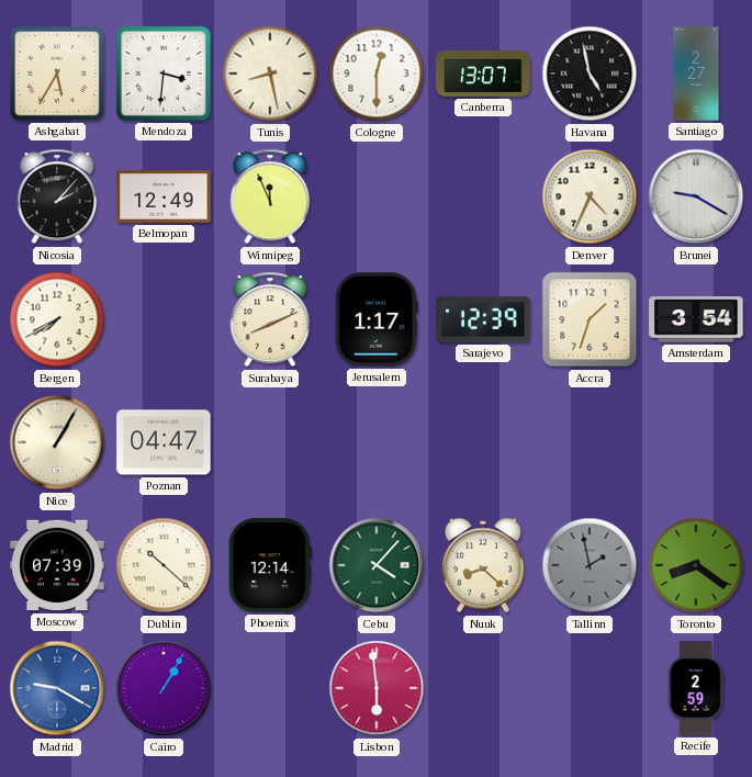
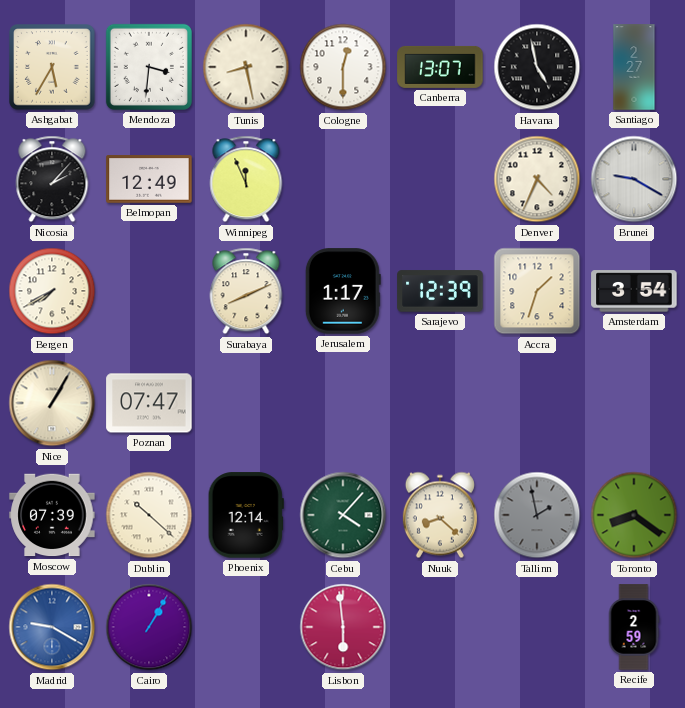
Poznan: 04:47 -> 07:47
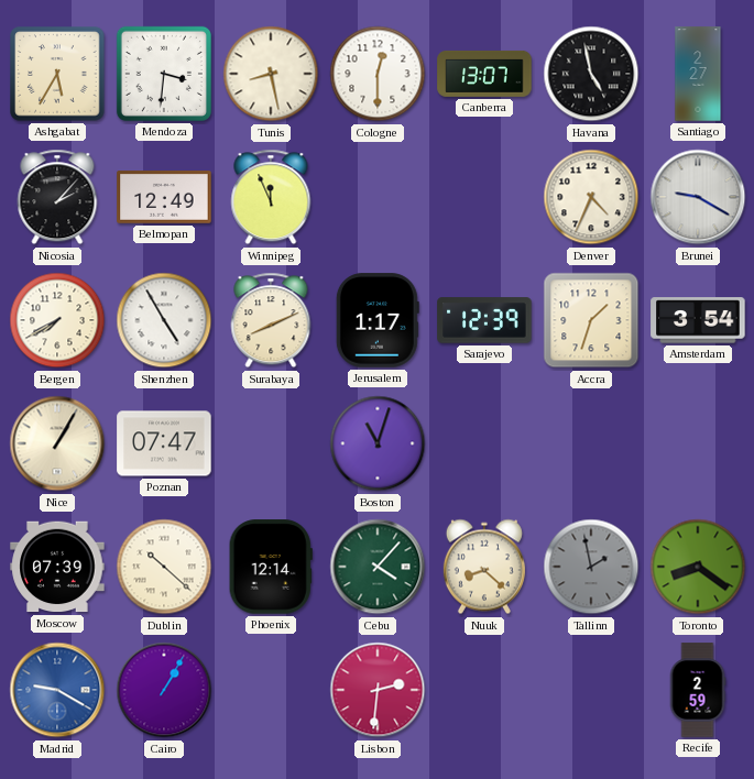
Shenzhen: none -> 4:55
Boston: none -> 11:03
Lisbon: 5:59 -> 2:31
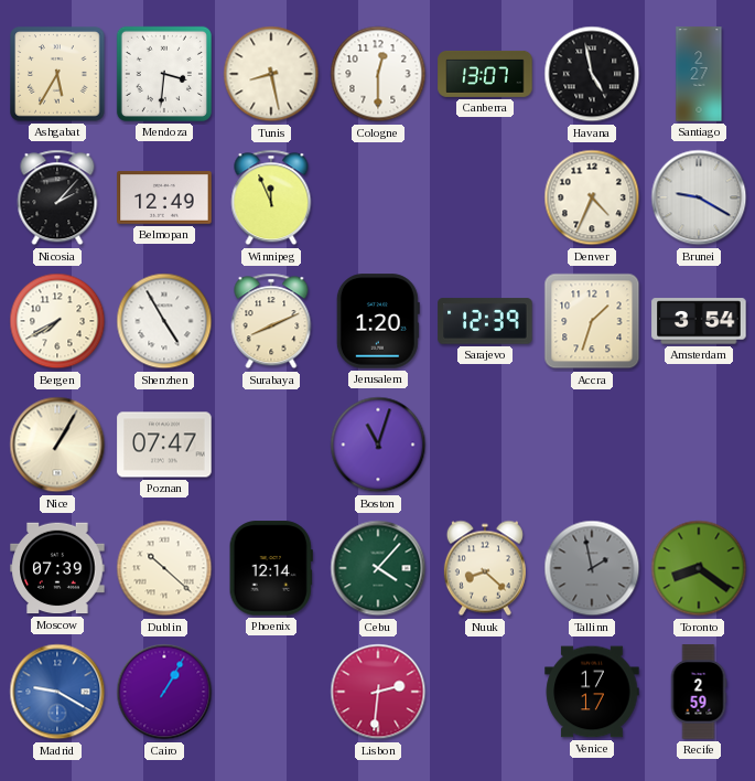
Jerusalem: 1:17 -> 1:20
Venice: none -> 17:17
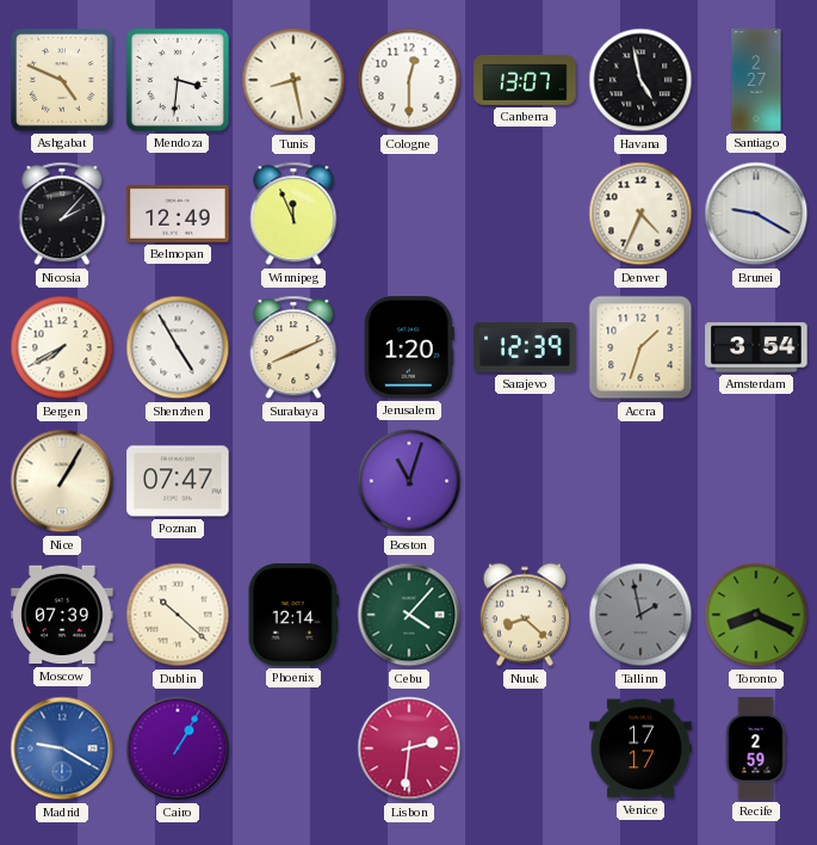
Ashgabat: 5:35 -> 4:49
Toronto: 8:21 -> 8:19
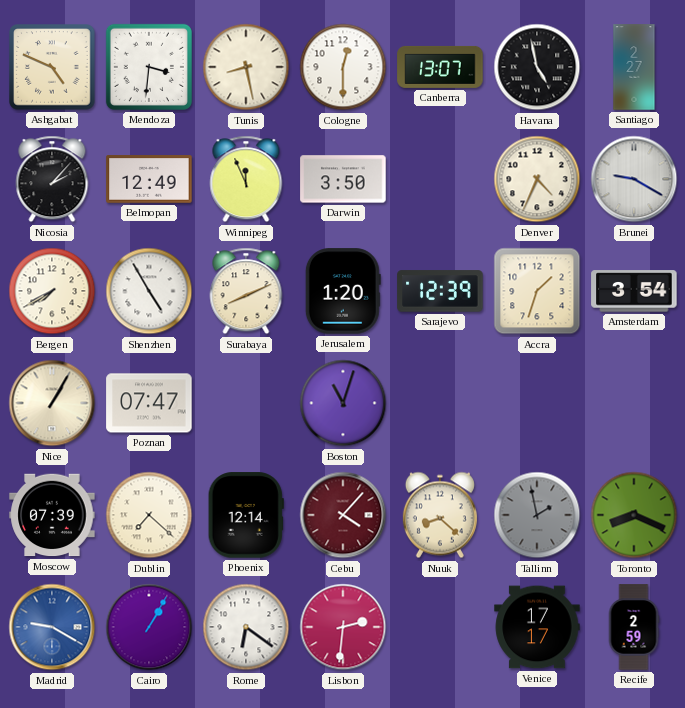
Darwin: none -> 3:50
Dublin: 10:22 -> 7:22
Cebu dial: green -> burgundy
Rome: none -> 6:21
